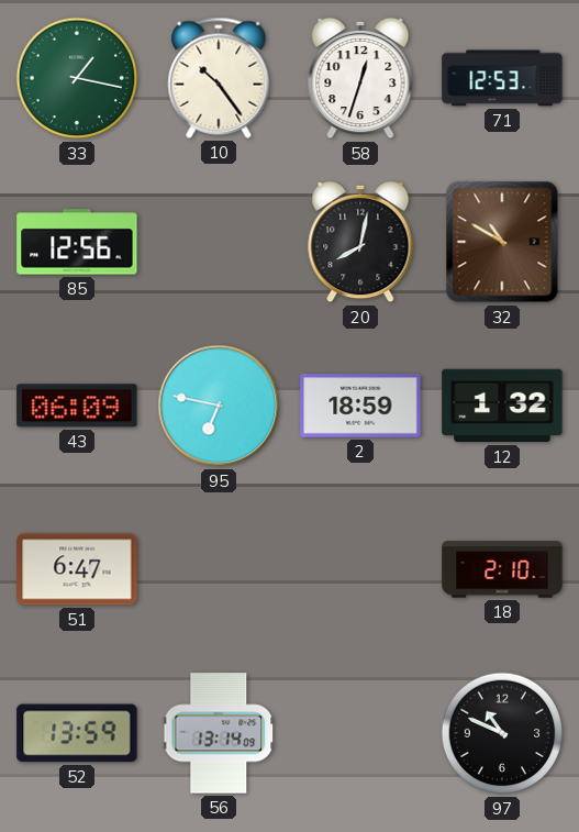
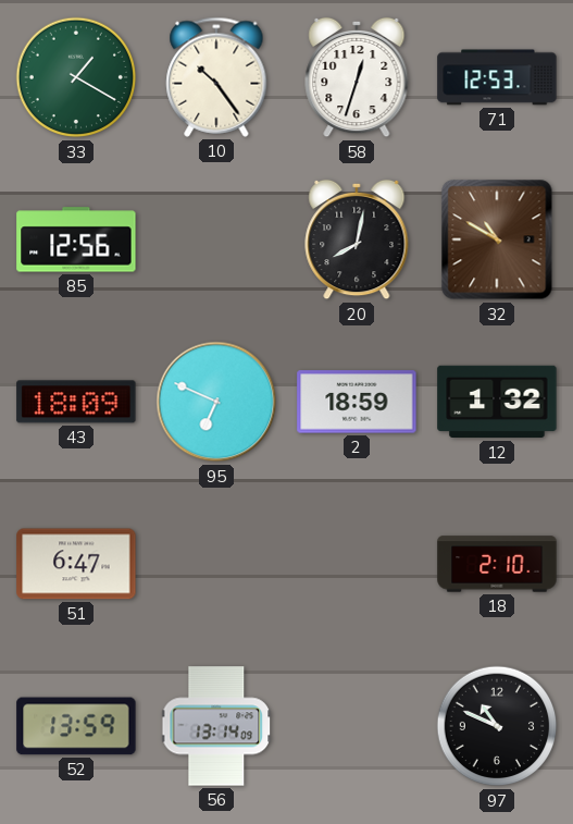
33: 1:17 -> 1:20
43: 06:09 -> 18:09
95: 6:47 -> 6:49
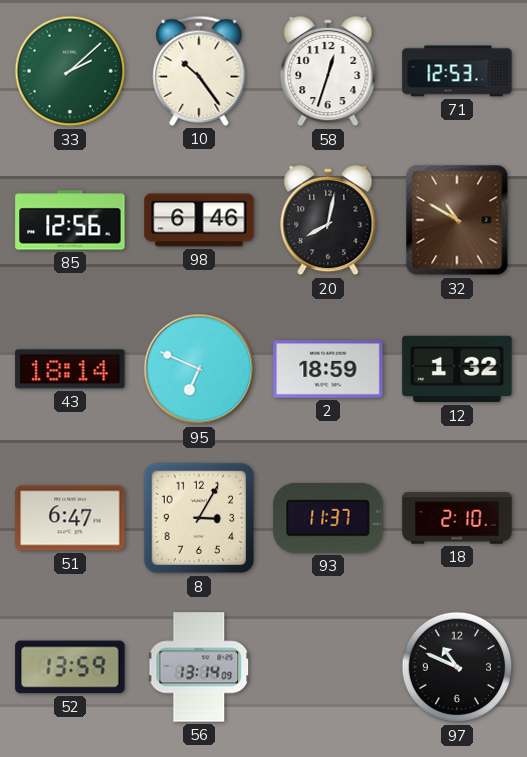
33: 1:20 -> 2:08
98: none -> 6:46
43: 18:09 -> 18:14
8: none -> 3:05
93: none -> 11:37
